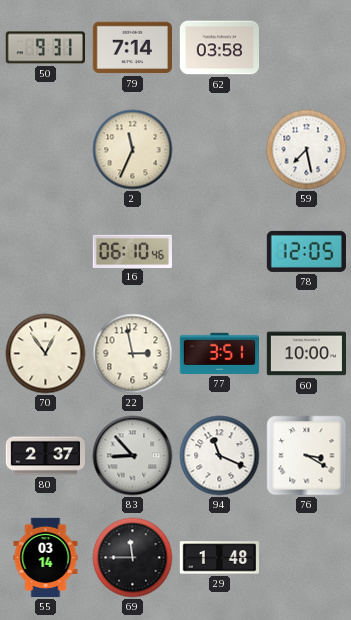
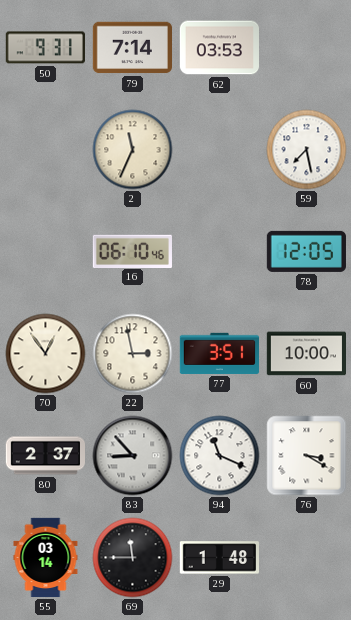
62: 03:58 -> 03:53
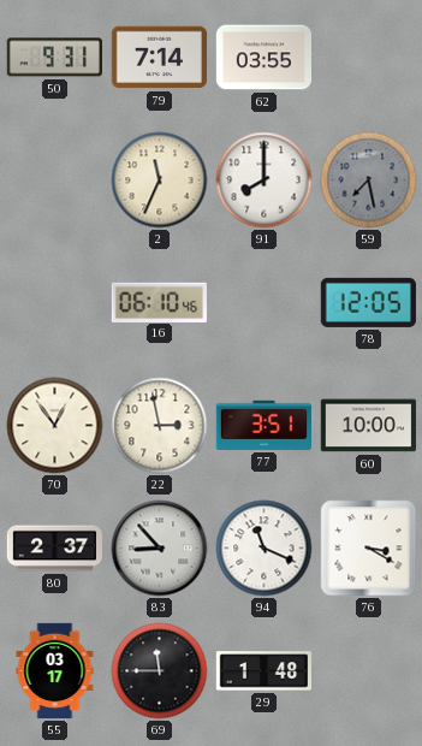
62: 03:53 -> 03:55
91: none -> 8:00
59 dial: white -> grey
55: 03:14 -> 03:17
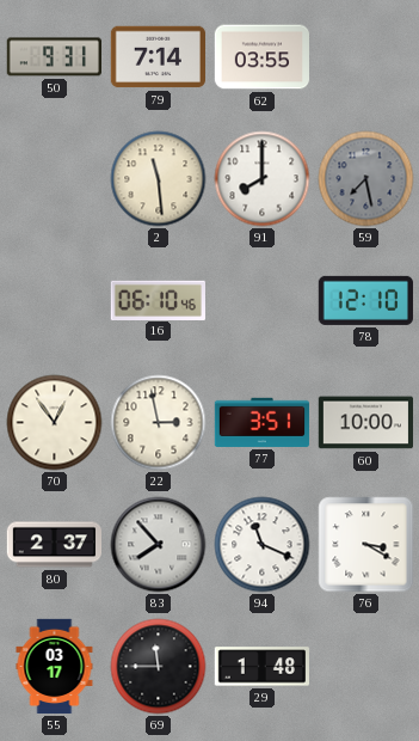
2: 11:34 -> 11:29
78: 12:05 -> 12:10
83: 8:53 -> 7:53
